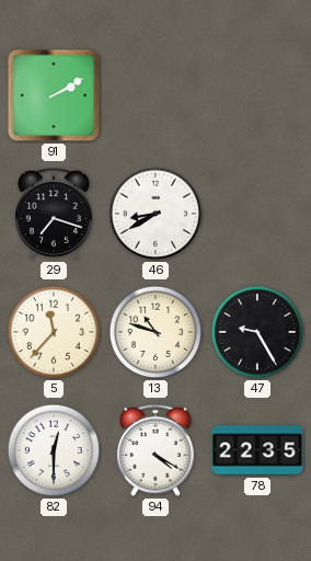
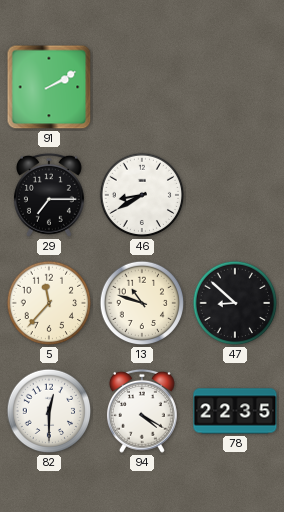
29: 7:18 -> 7:15
47: 9:25 -> 8:52
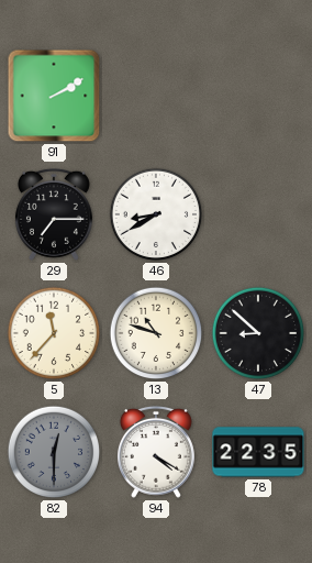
82 dial: white -> grey
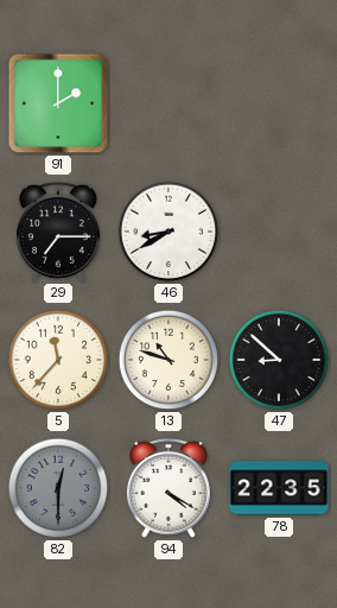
91: 2:10 -> 2:00
